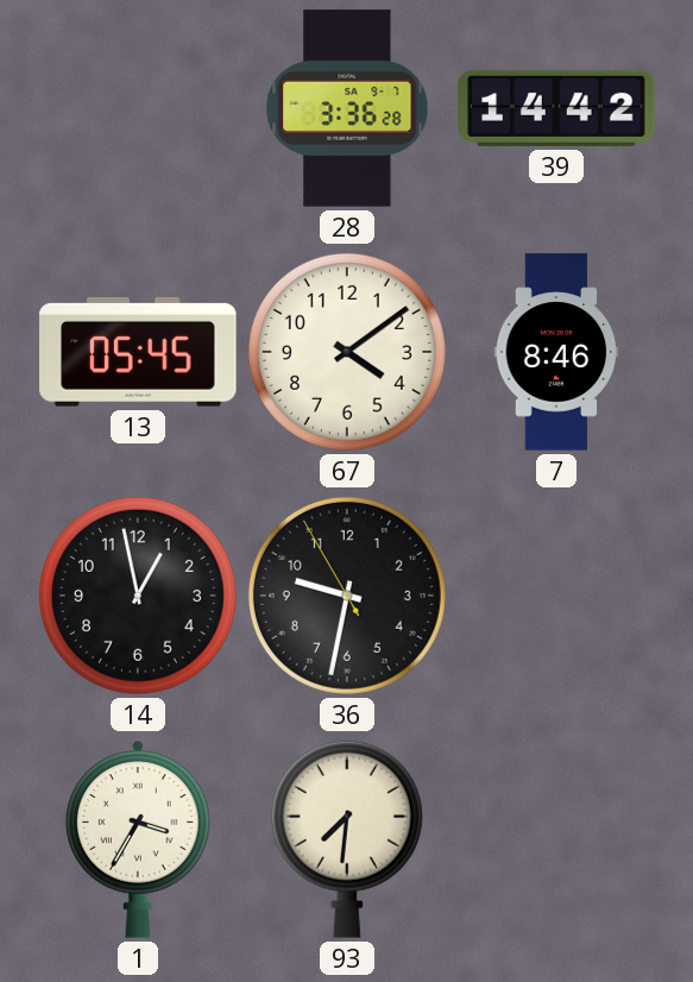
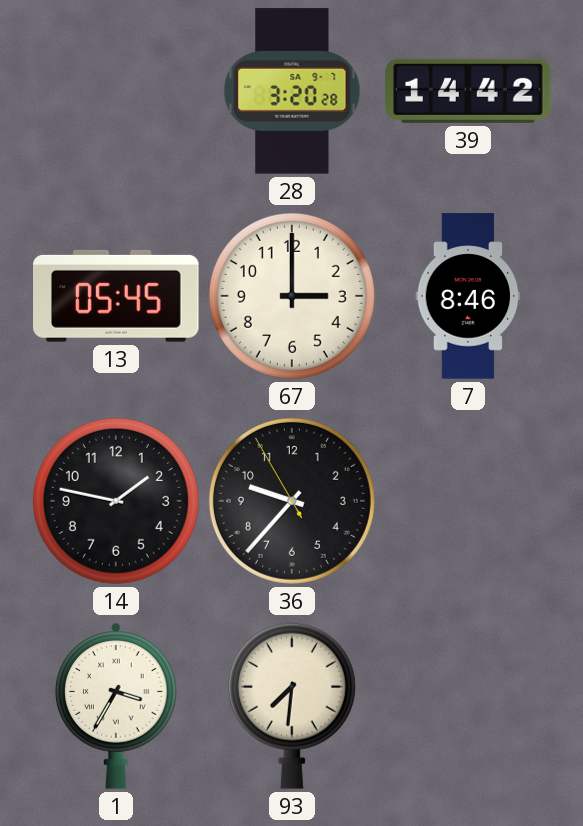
28: 3:36 -> 3:20
67: 4:09 -> 3:00
14: 12:58 -> 1:47
36: 9:31 -> 9:36
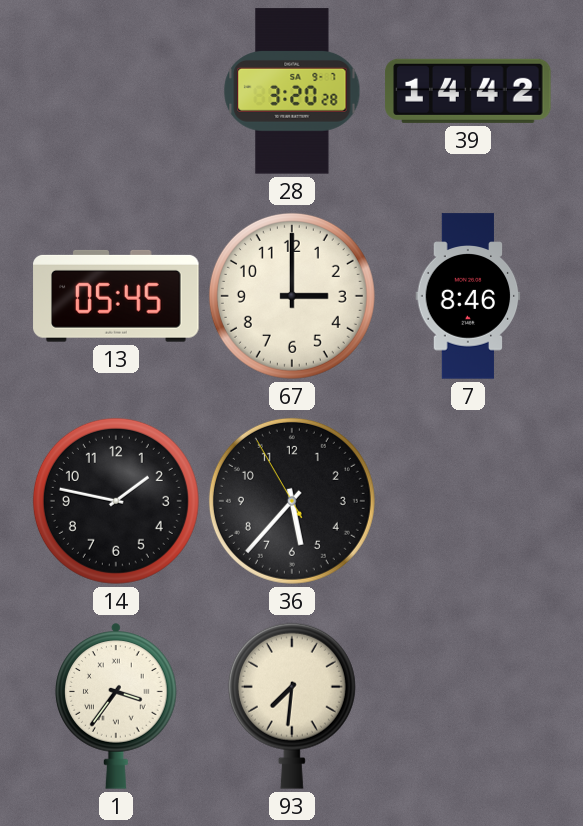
36: 9:36 -> 5:36
1: 3:35 -> 3:36
